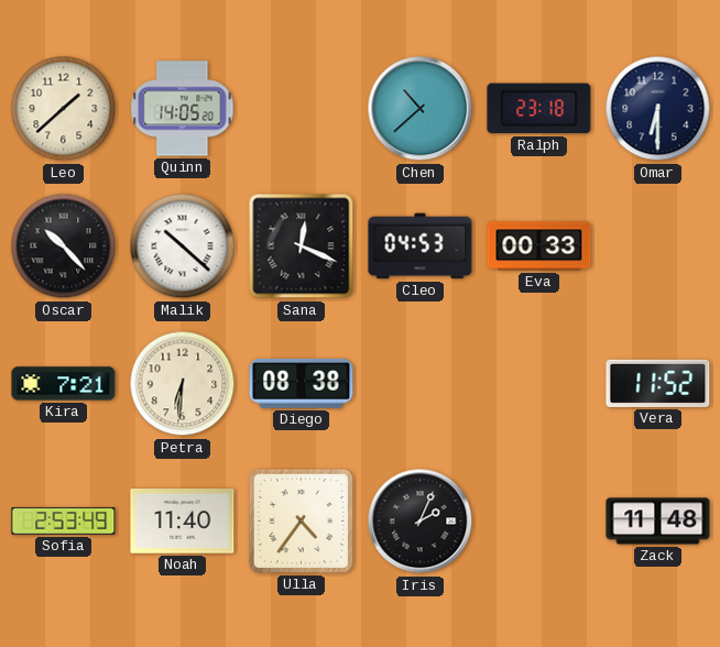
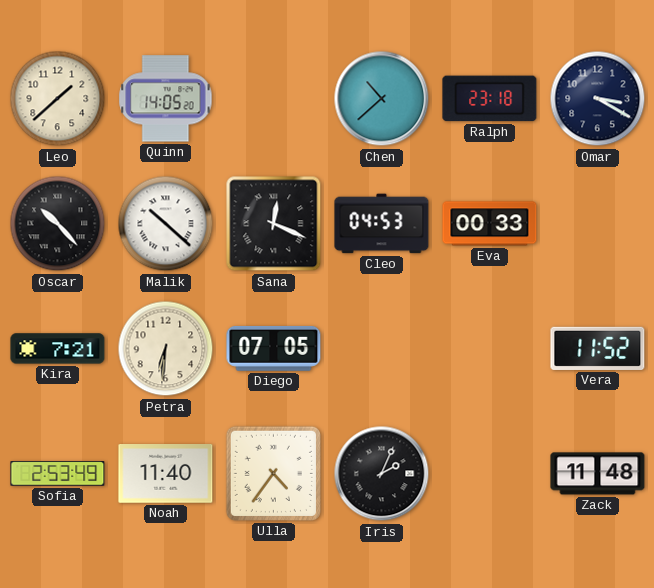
Omar: 6:30 -> 3:20
Diego: 08:38 -> 07:05
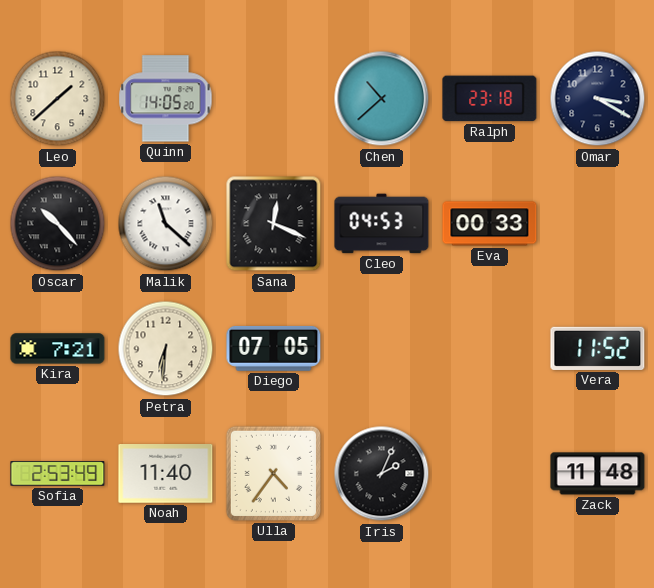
Malik: 10:22 -> 11:22
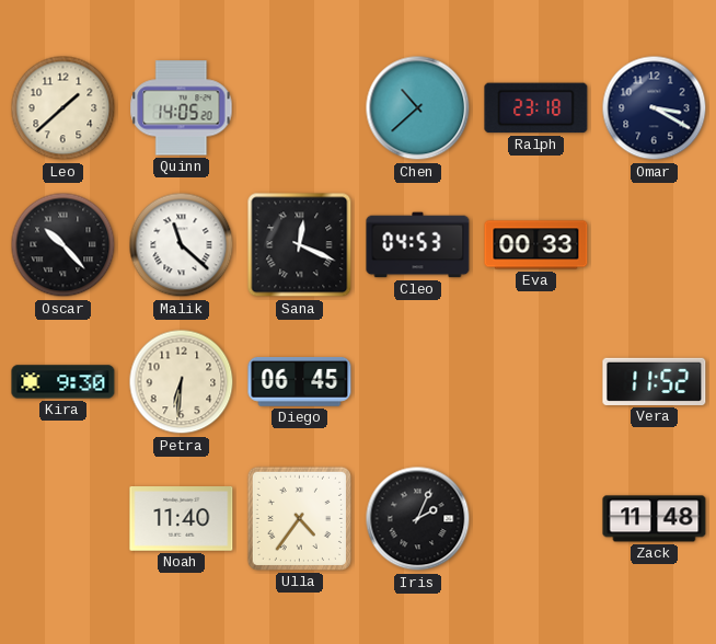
Kira: 7:21 -> 9:30
Diego: 07:05 -> 06:45
Sofia: 2:53 -> none
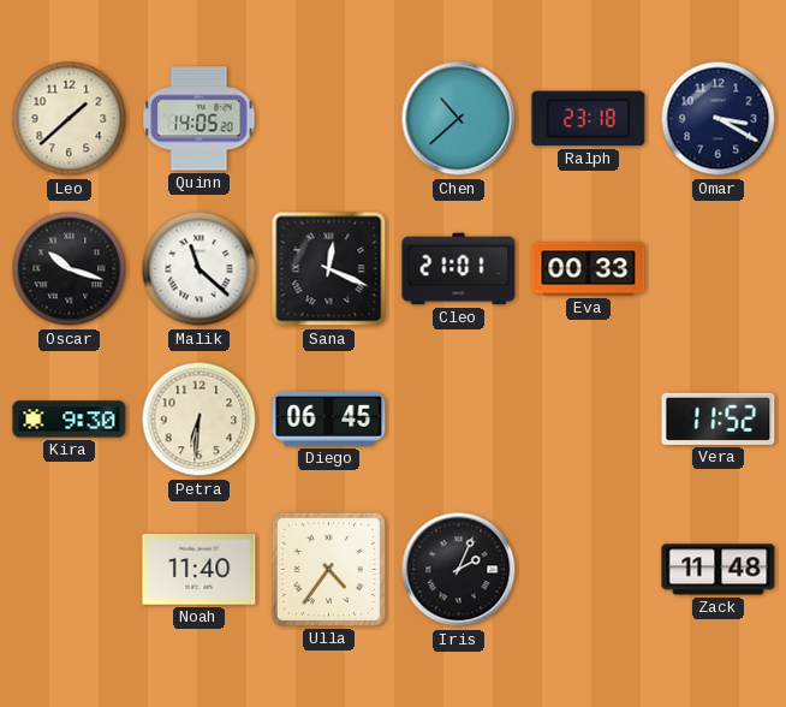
Oscar: 10:23 -> 10:18
Cleo: 04:53 -> 21:01
